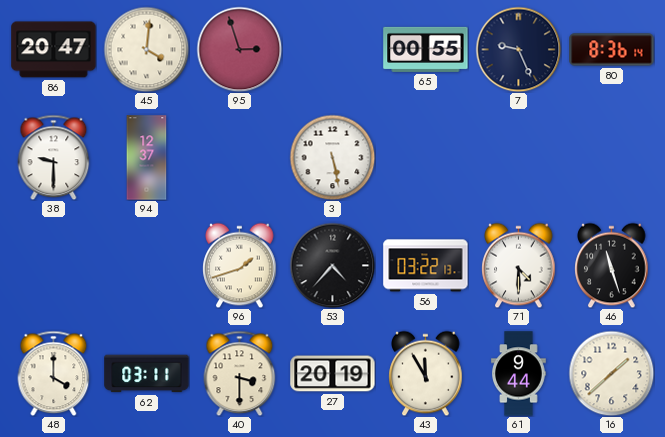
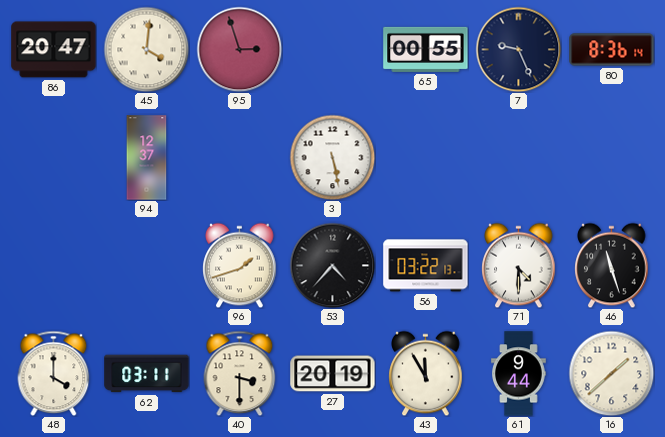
38: 9:30 -> none
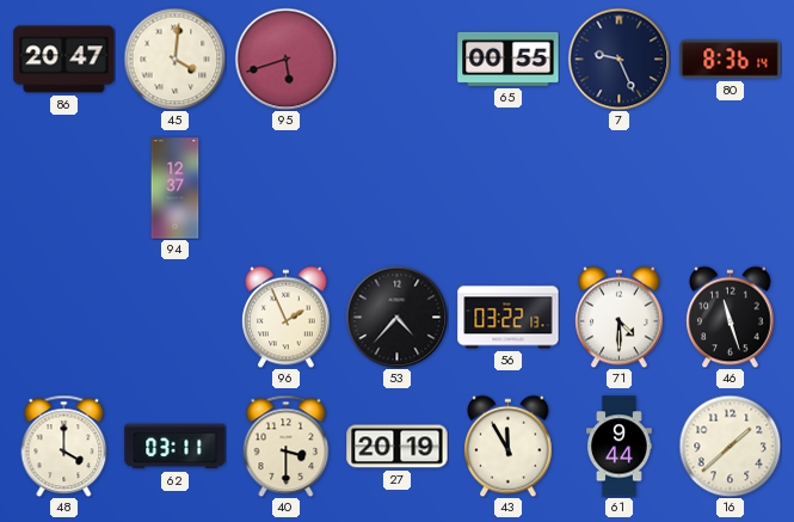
95: 2:57 -> 5:42
3: 5:28 -> none
96: 1:42 -> 1:56
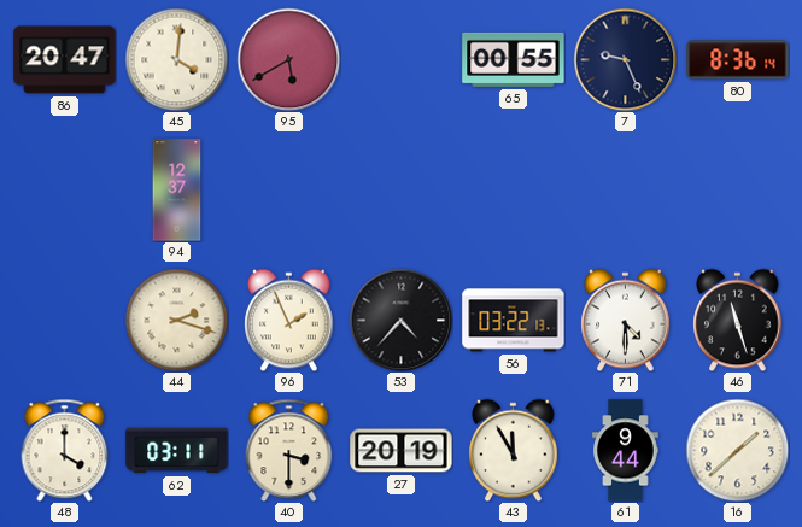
95: 5:42 -> 5:40
44: none -> 2:18
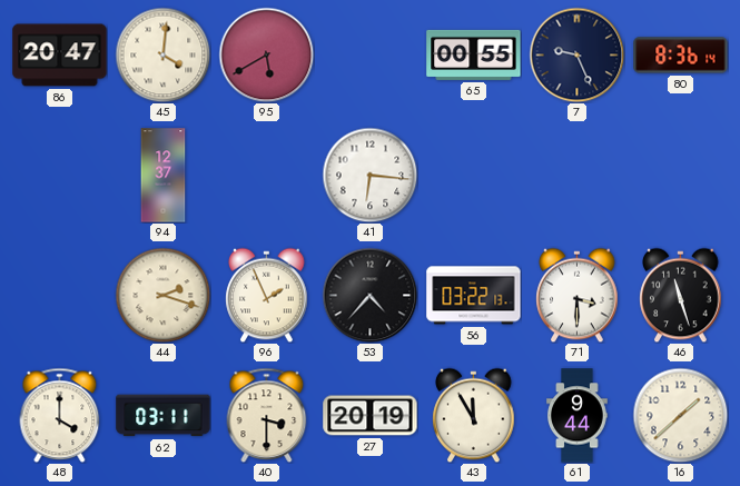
41: none -> 6:16
71: 4:30 -> 3:30
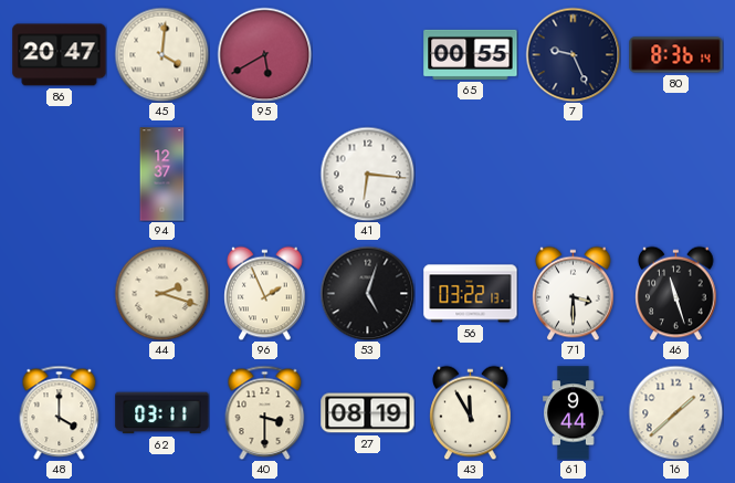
53: 4:37 -> 5:03
27: 20:19 -> 08:19
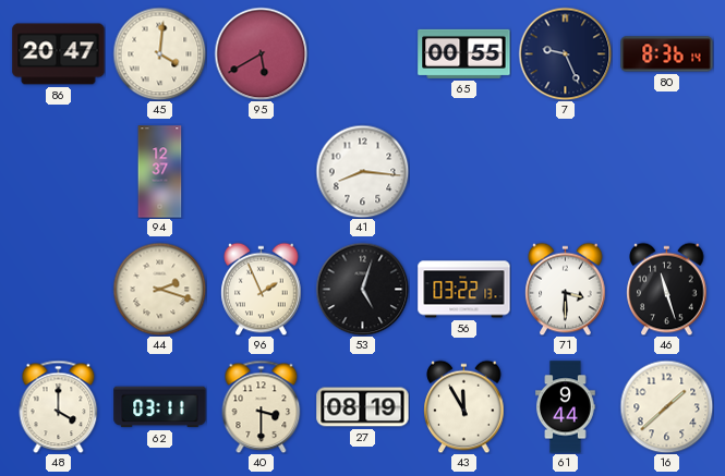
41: 6:16 -> 8:16
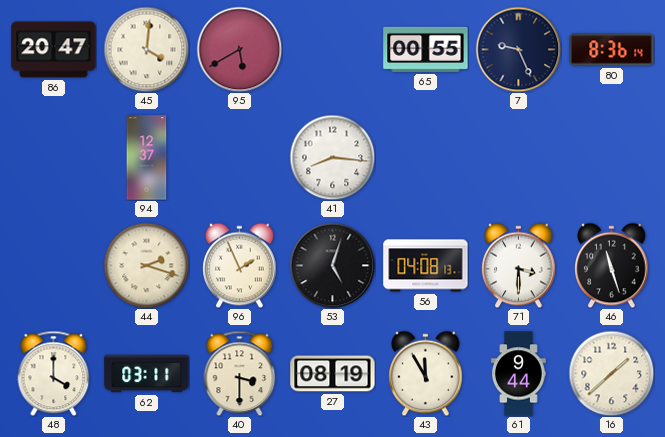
56: 03:22 -> 04:08
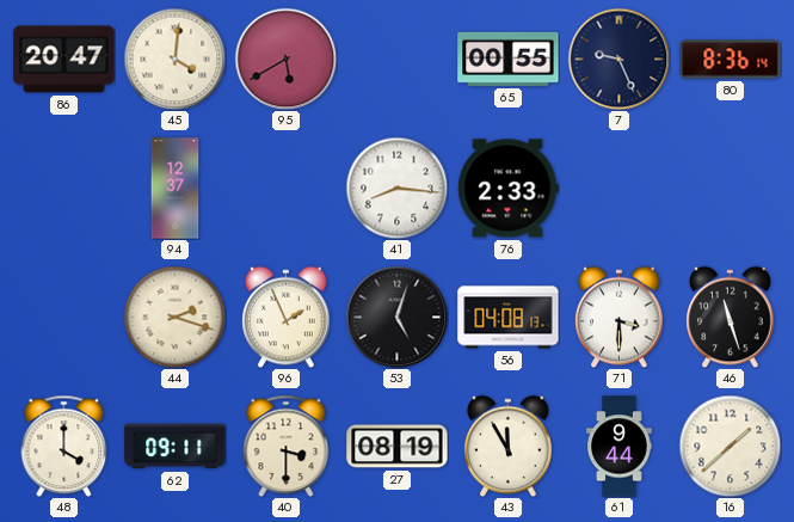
76: none -> 2:33
62: 03:11 -> 09:11
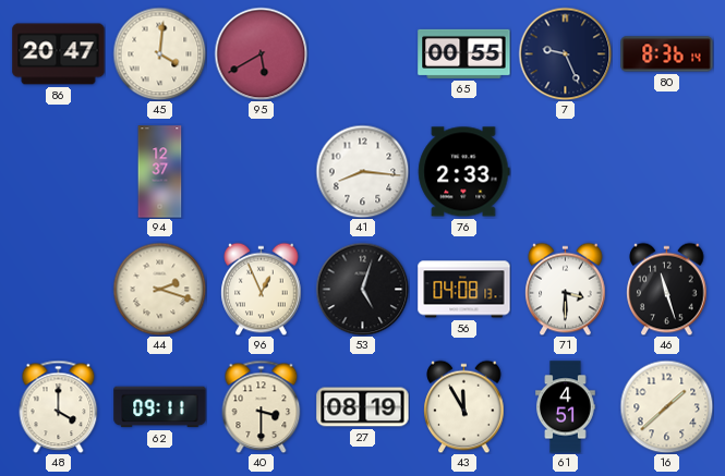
96: 1:56 -> 12:56
61: 9:44 -> 4:51
